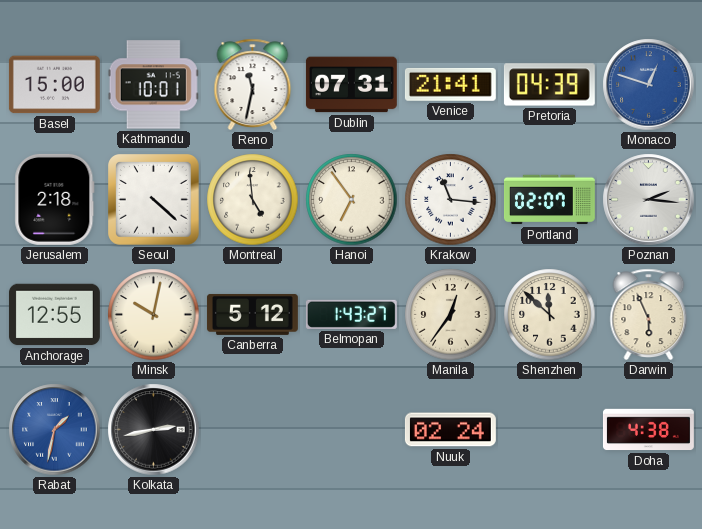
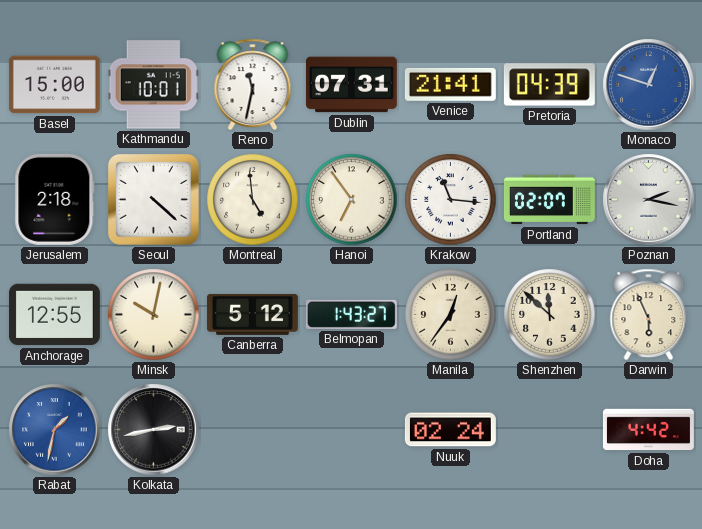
Poznan: 2:16 -> 2:17
Doha: 4:38 -> 4:42
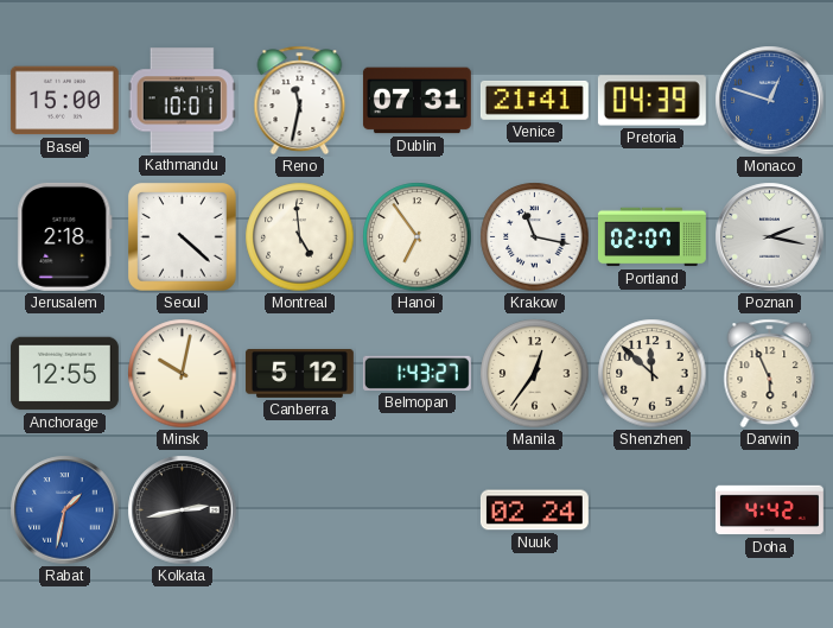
Krakow: 11:16 -> 11:17
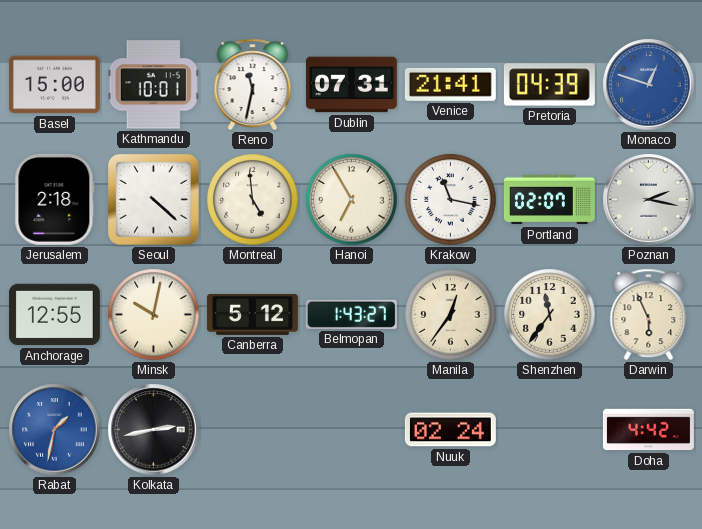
Hanoi: 6:54 -> 6:55
Shenzhen: 11:52 -> 11:36
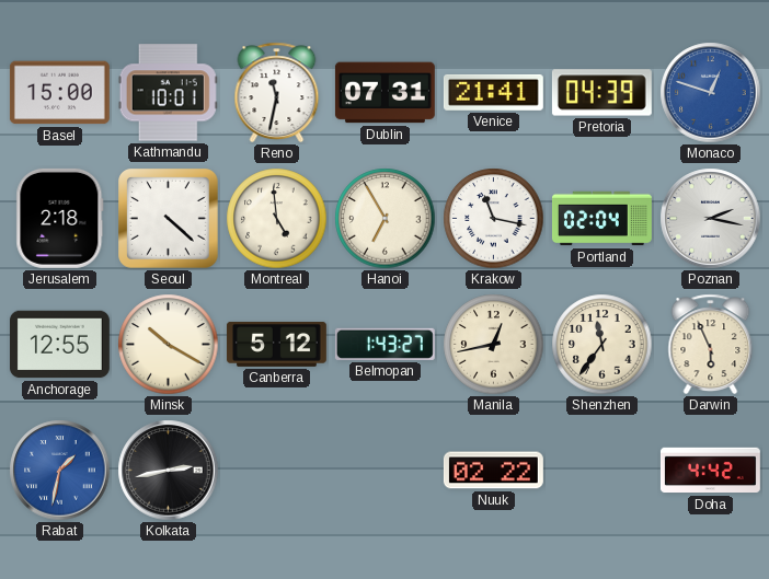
Portland: 02:07 -> 02:04
Minsk: 10:02 -> 10:20
Manila: 12:36 -> 12:43
Nuuk: 02:24 -> 02:22
